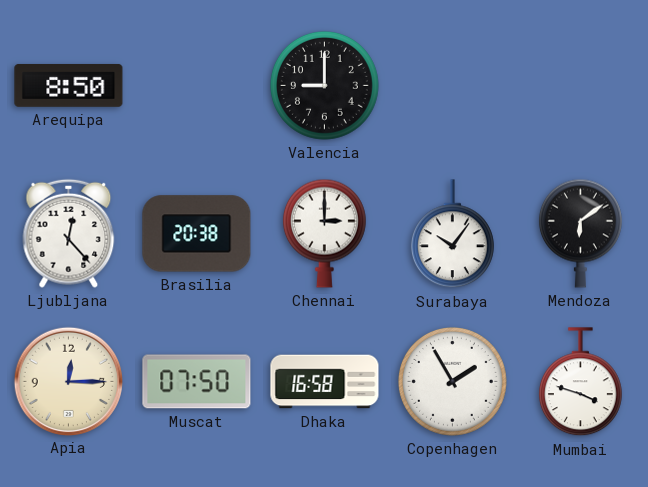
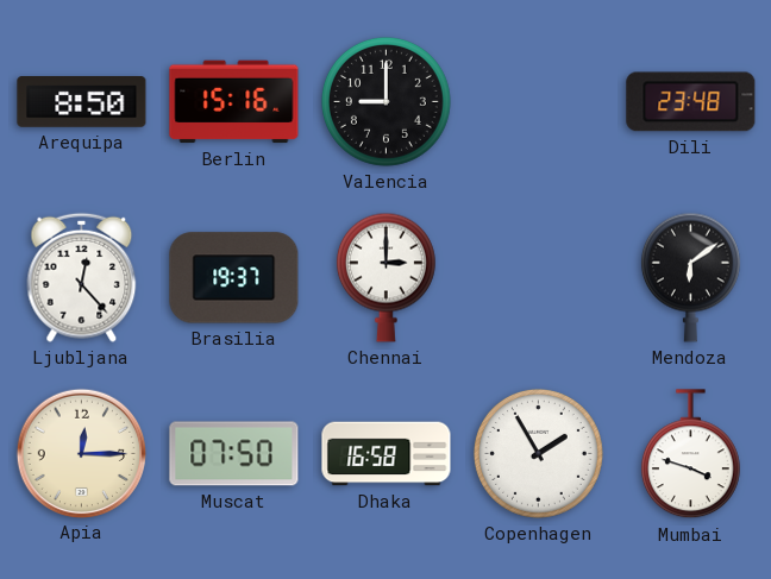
Berlin: none -> 15:16
Dili: none -> 23:48
Brasilia: 20:38 -> 19:37
Surabaya: 10:06 -> none
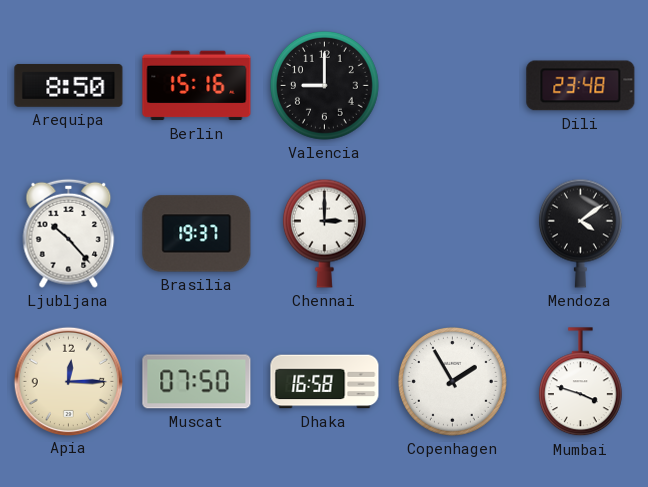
Ljubljana: 12:23 -> 10:23
Mendoza: 6:09 -> 4:09
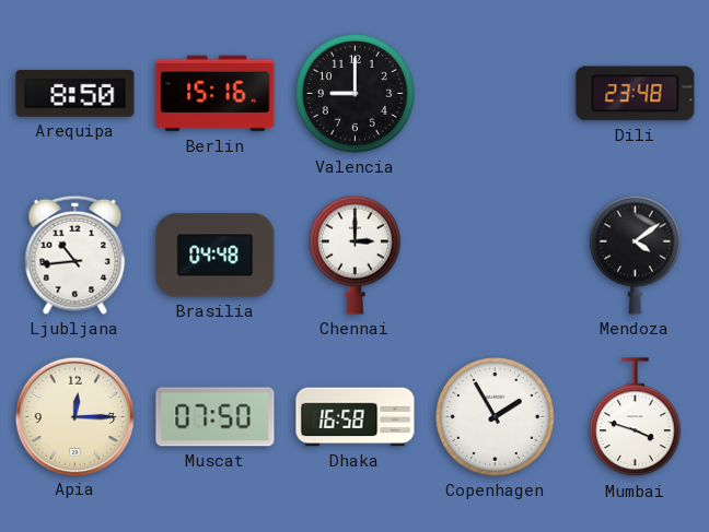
Ljubljana: 10:23 -> 10:44
Brasilia: 19:37 -> 04:48
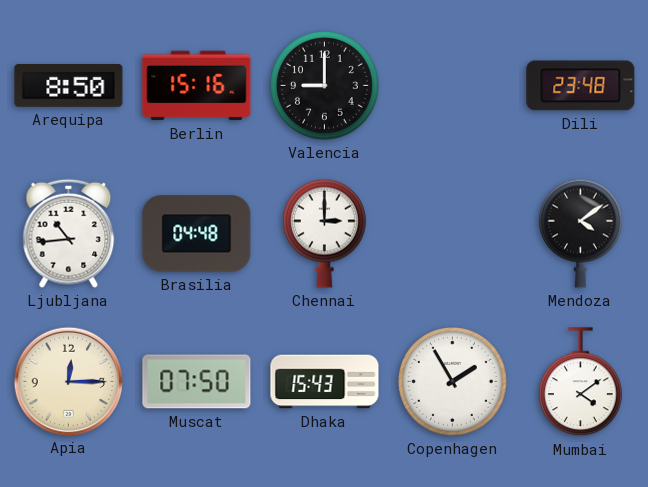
Dhaka: 16:58 -> 15:43
Mumbai: 3:48 -> 4:09
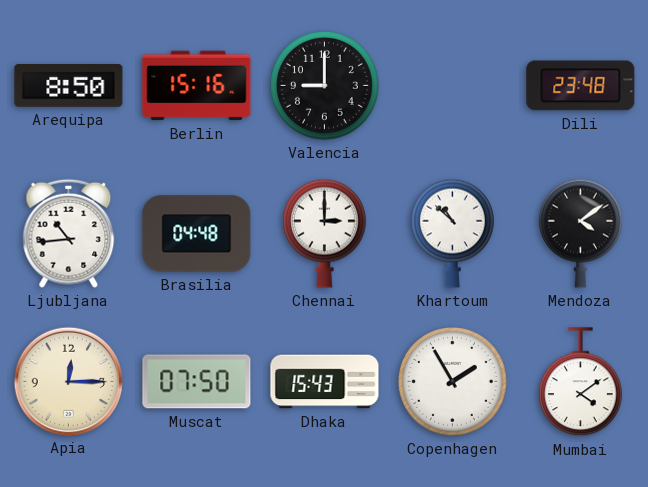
Khartoum: none -> 10:52
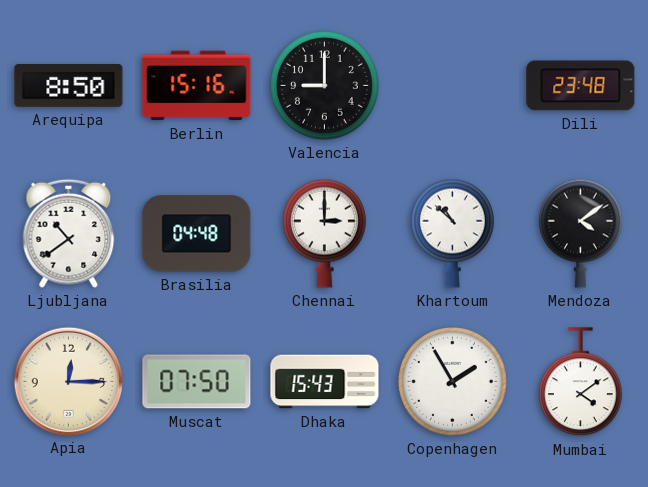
Ljubljana: 10:44 -> 10:39
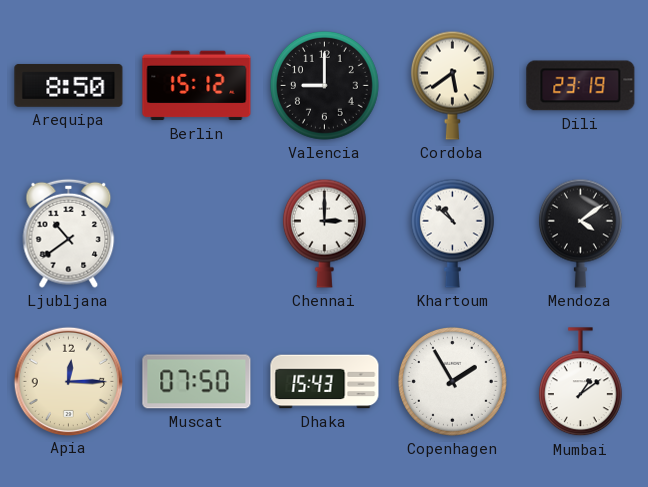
Berlin: 15:16 -> 15:12
Cordoba: none -> 5:39
Dili: 23:48 -> 23:19
Brasilia: 04:48 -> none
Mumbai: 4:09 -> 1:09
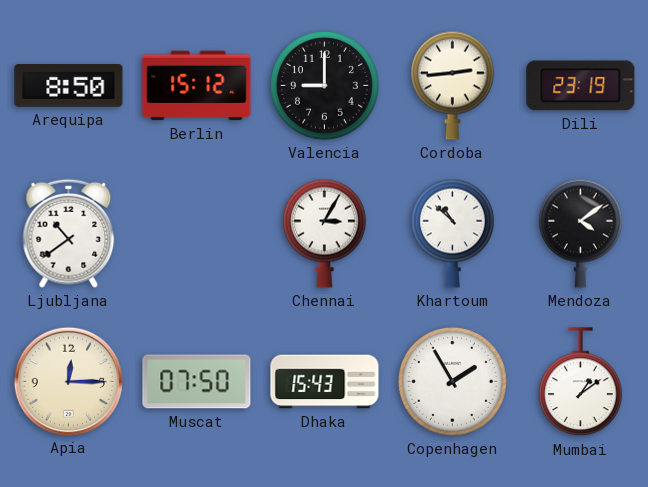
Cordoba: 5:39 -> 2:44
Chennai: 3:00 -> 3:05
